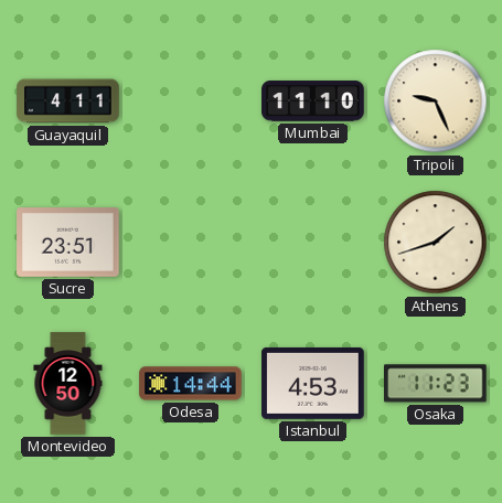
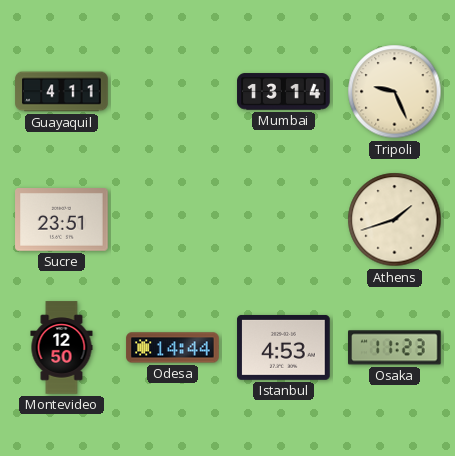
Mumbai: 11:10 -> 13:14
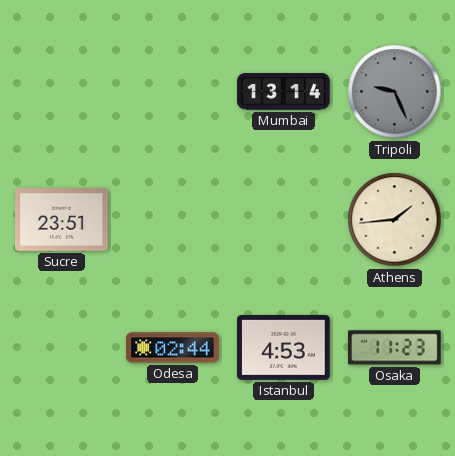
Guayaquil: 4:11 -> none
Tripoli dial: cream -> grey
Athens: 1:42 -> 1:44
Montevideo: 12:50 -> none
Odesa: 14:44 -> 02:44
